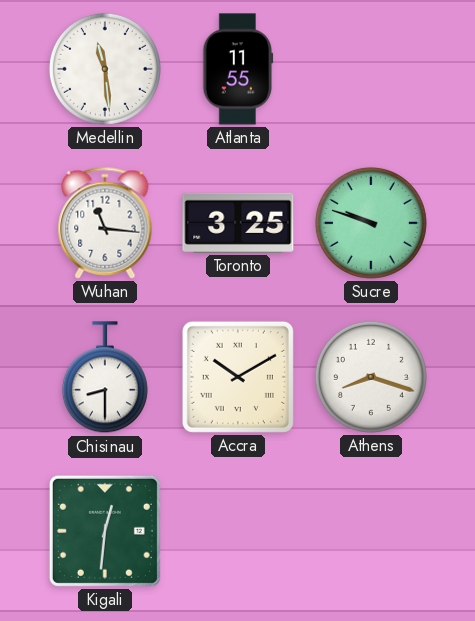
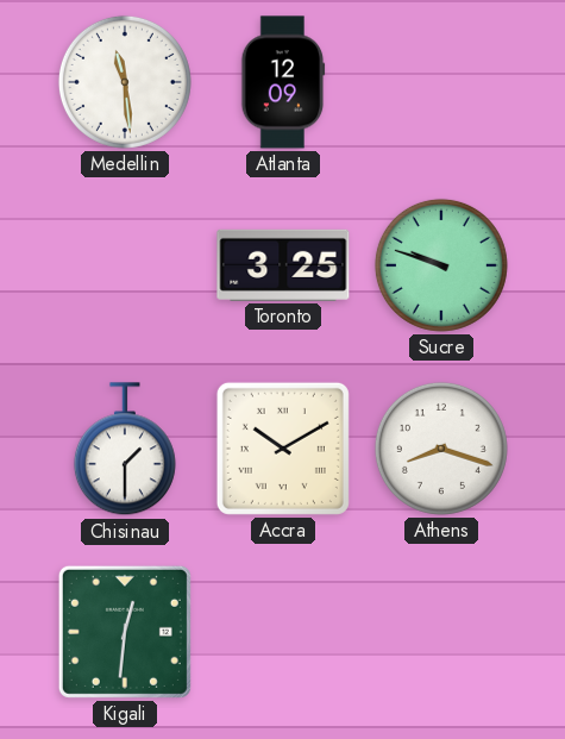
Atlanta: 11:55 -> 12:09
Wuhan: 11:16 -> none
Chisinau: 8:30 -> 1:30
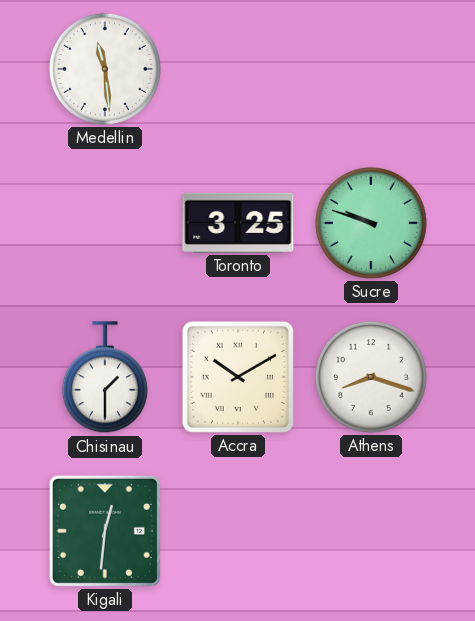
Atlanta: 12:09 -> none
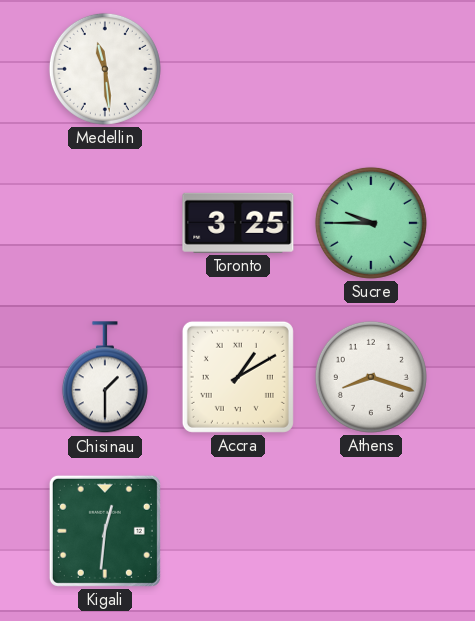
Sucre: 9:48 -> 9:45
Accra: 10:10 -> 1:10
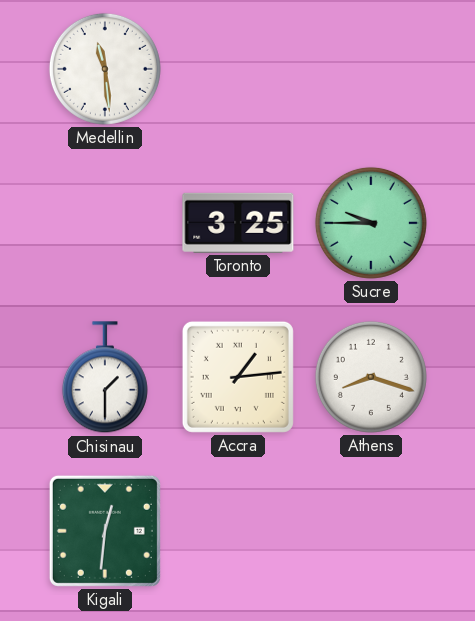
Accra: 1:10 -> 1:14
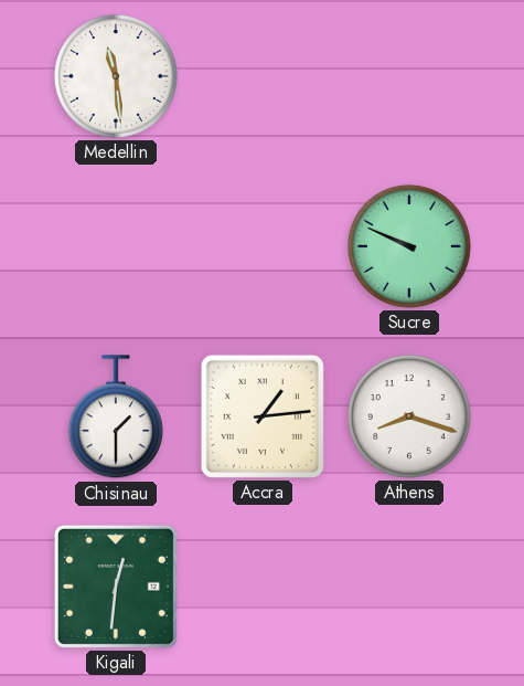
Toronto: 3:25 -> none
Sucre: 9:45 -> 9:49
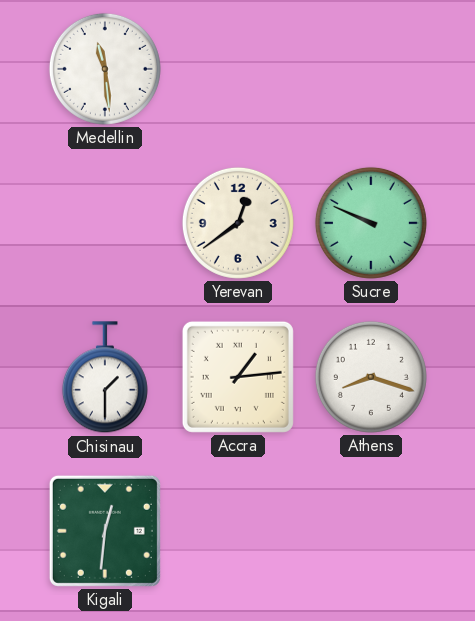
Yerevan: none -> 12:39
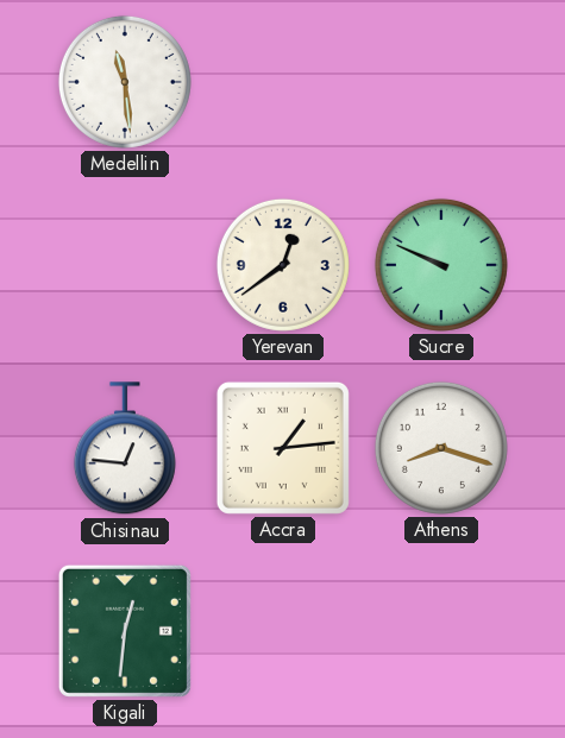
Chisinau: 1:30 -> 12:46
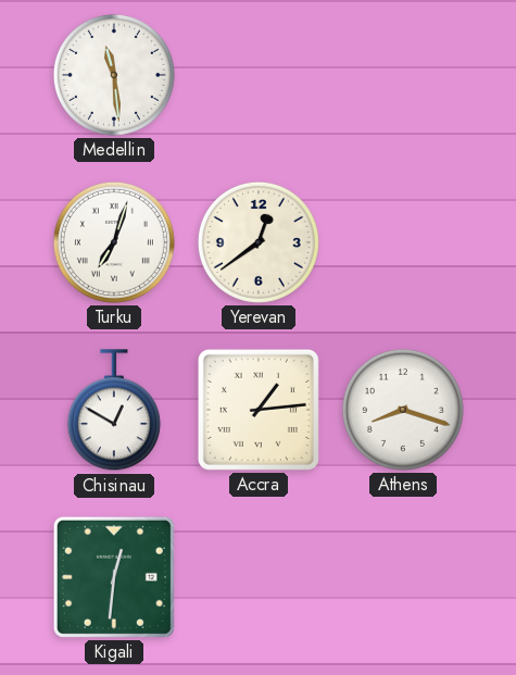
Turku: none -> 7:03
Sucre: 9:49 -> none
Chisinau: 12:46 -> 12:50
